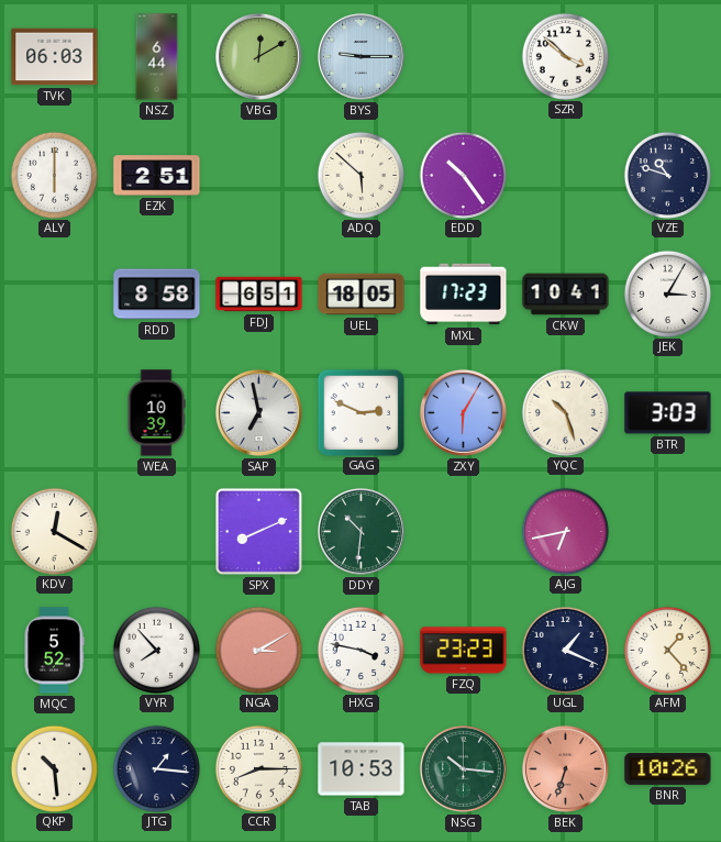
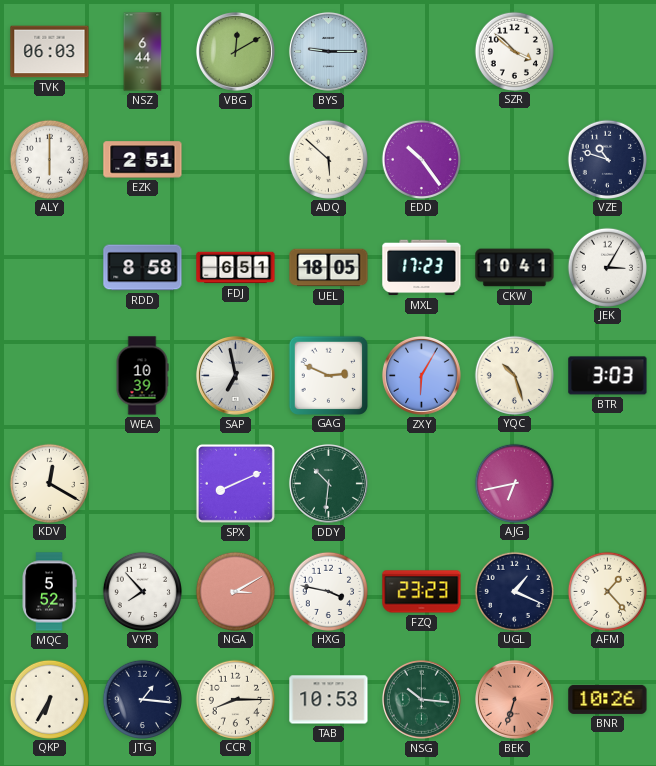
QKP: 10:29 -> 6:35
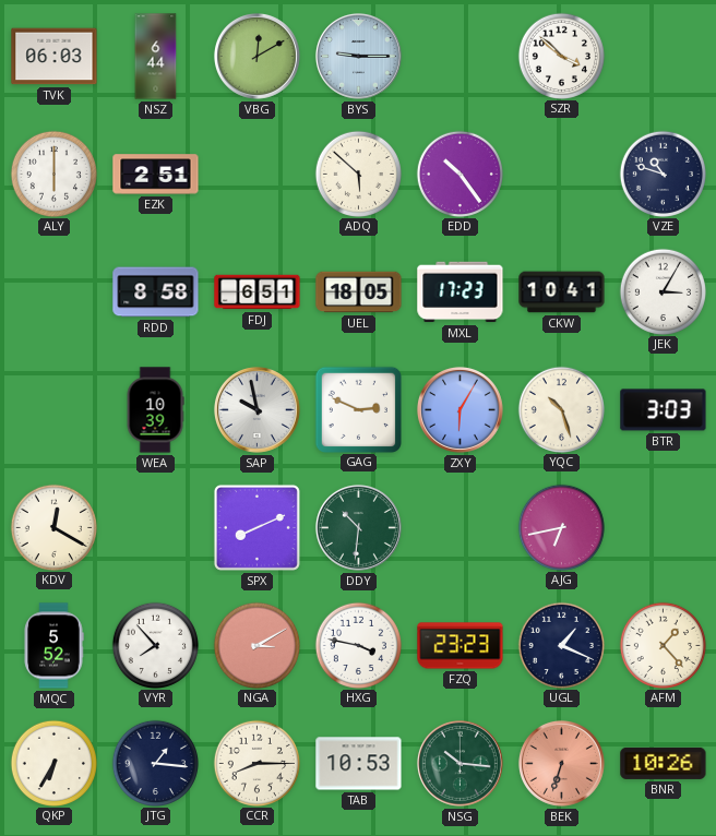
SAP: 6:58 -> 9:58
